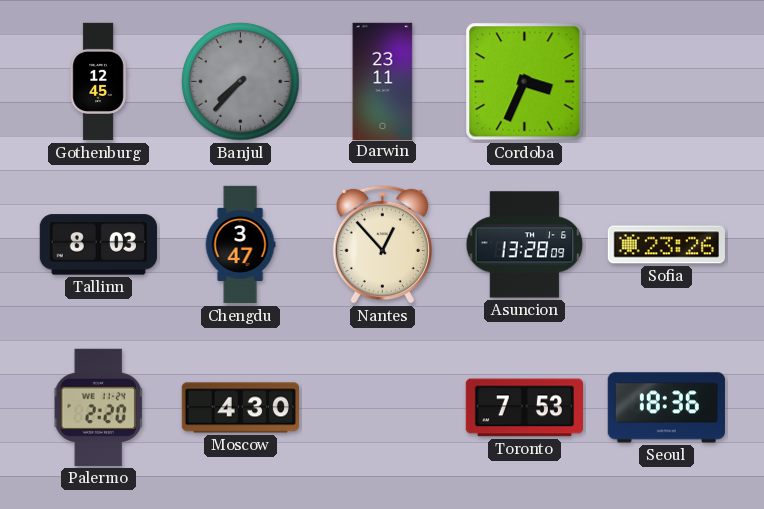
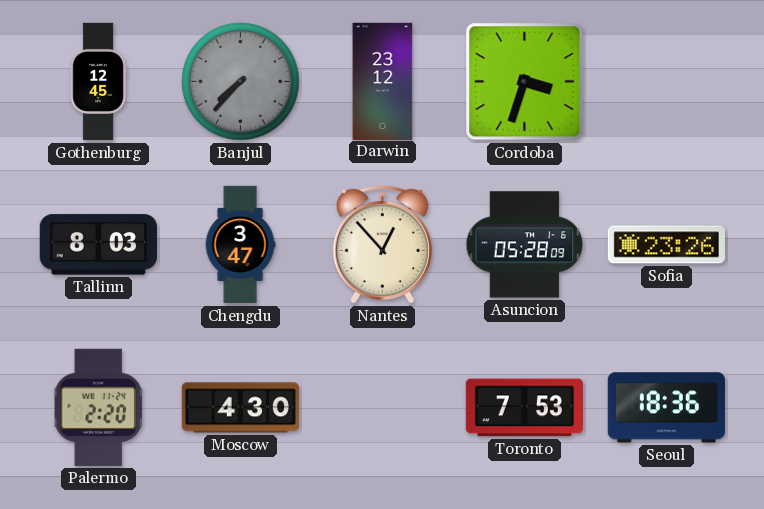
Darwin: 23:11 -> 23:12
Cordoba: 3:34 -> 3:33
Asuncion: 13:28 -> 05:28
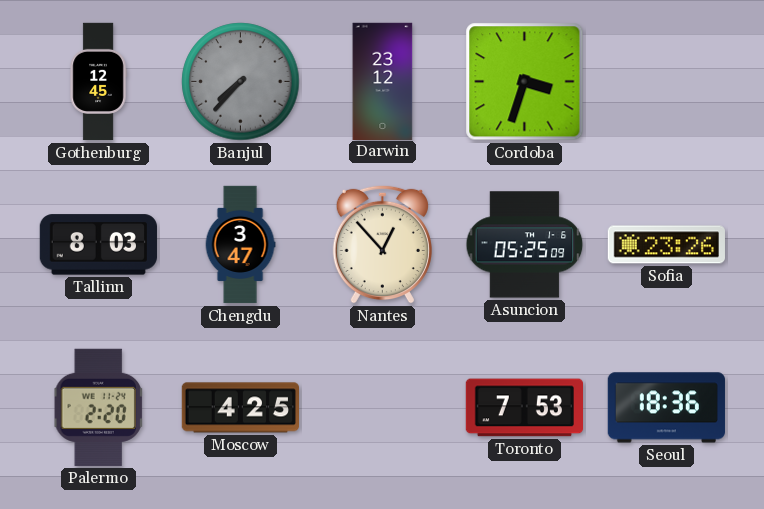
Asuncion: 05:28 -> 05:25
Moscow: 4:30 -> 4:25
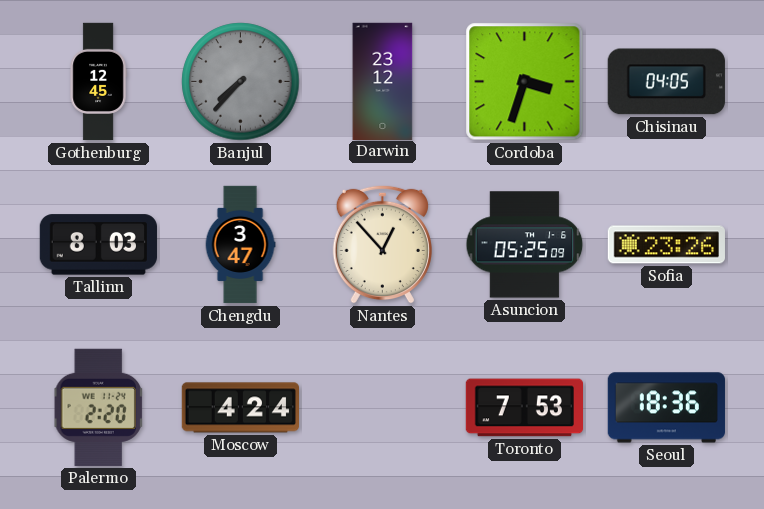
Chisinau: none -> 04:05
Moscow: 4:25 -> 4:24
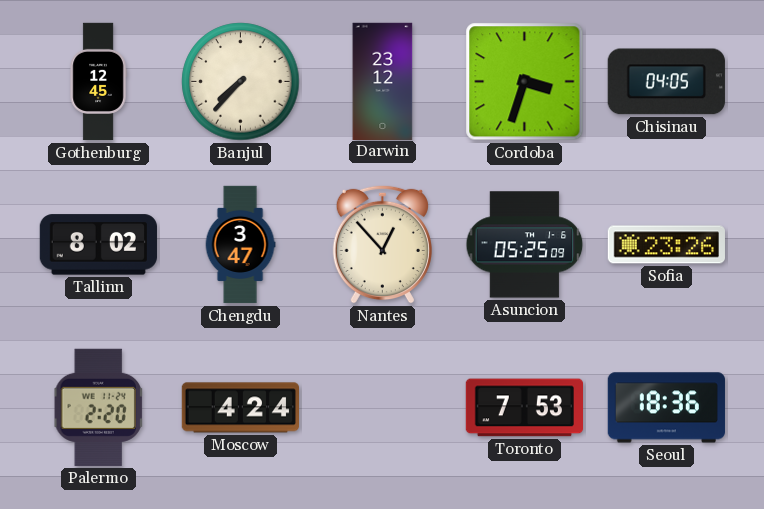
Banjul dial: grey -> cream
Tallinn: 8:03 -> 8:02
